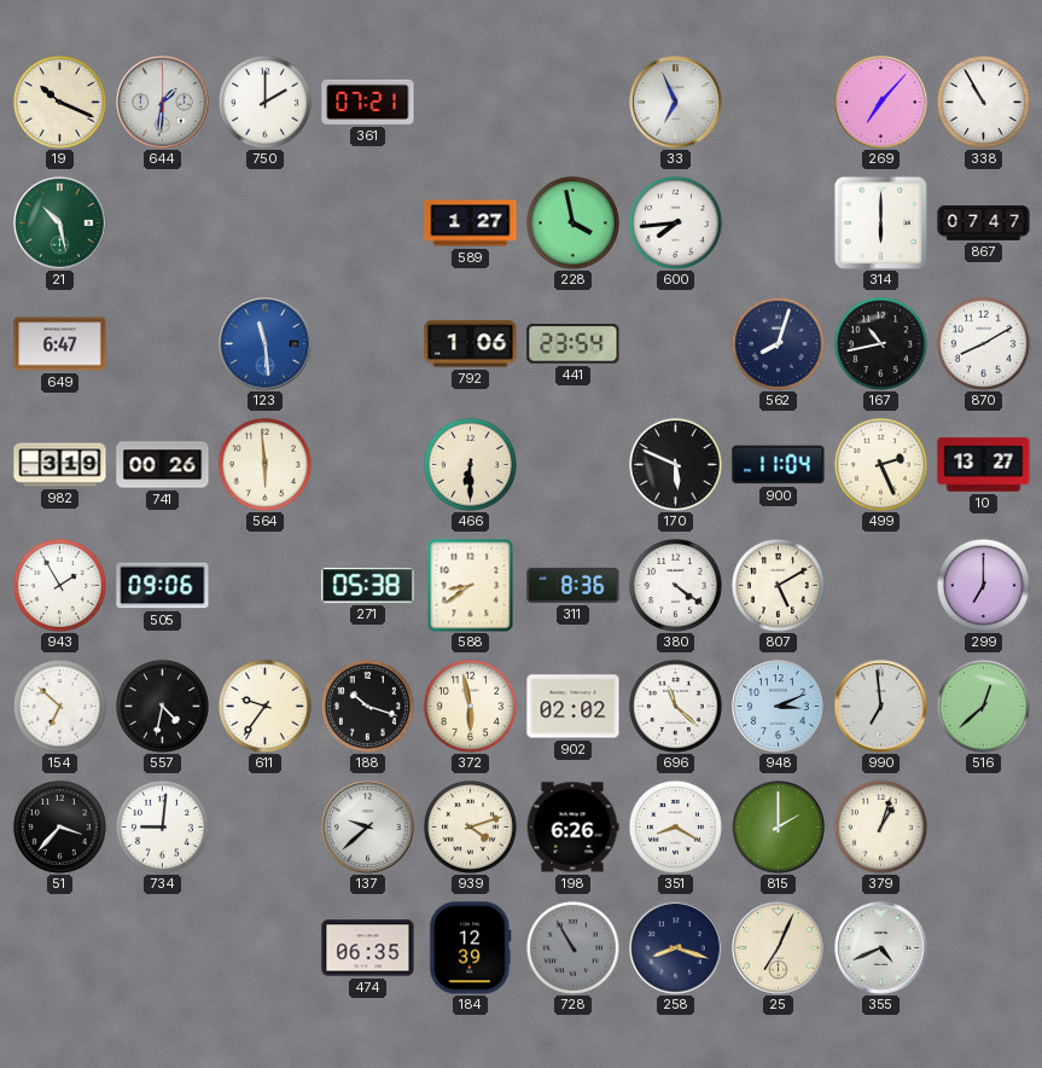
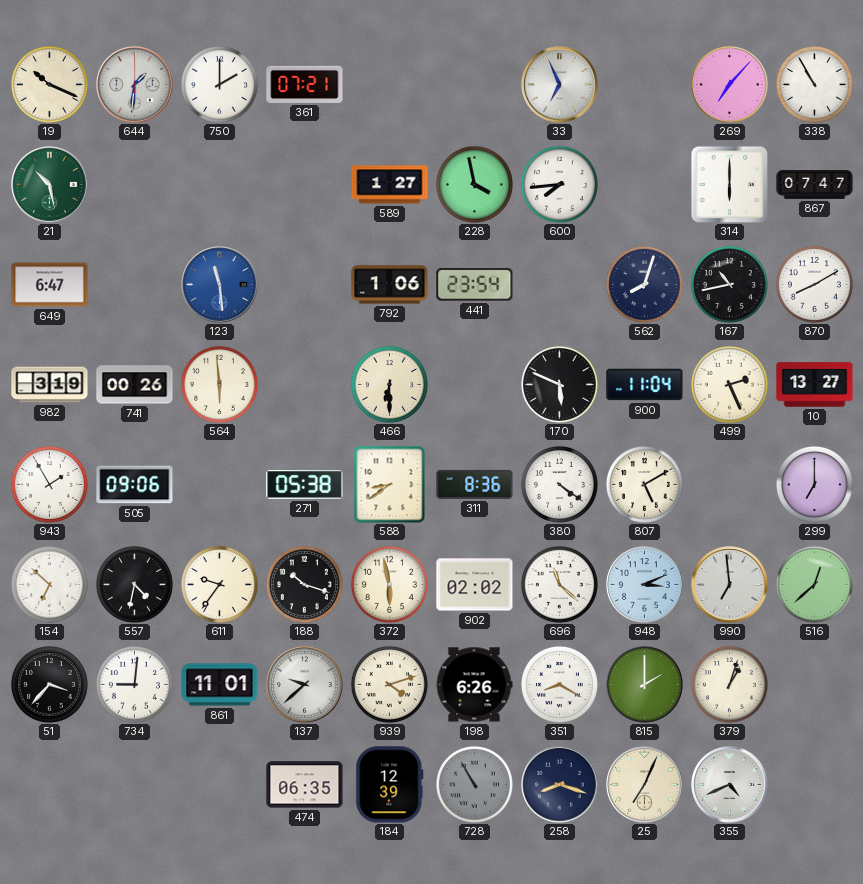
861: none -> 11:01
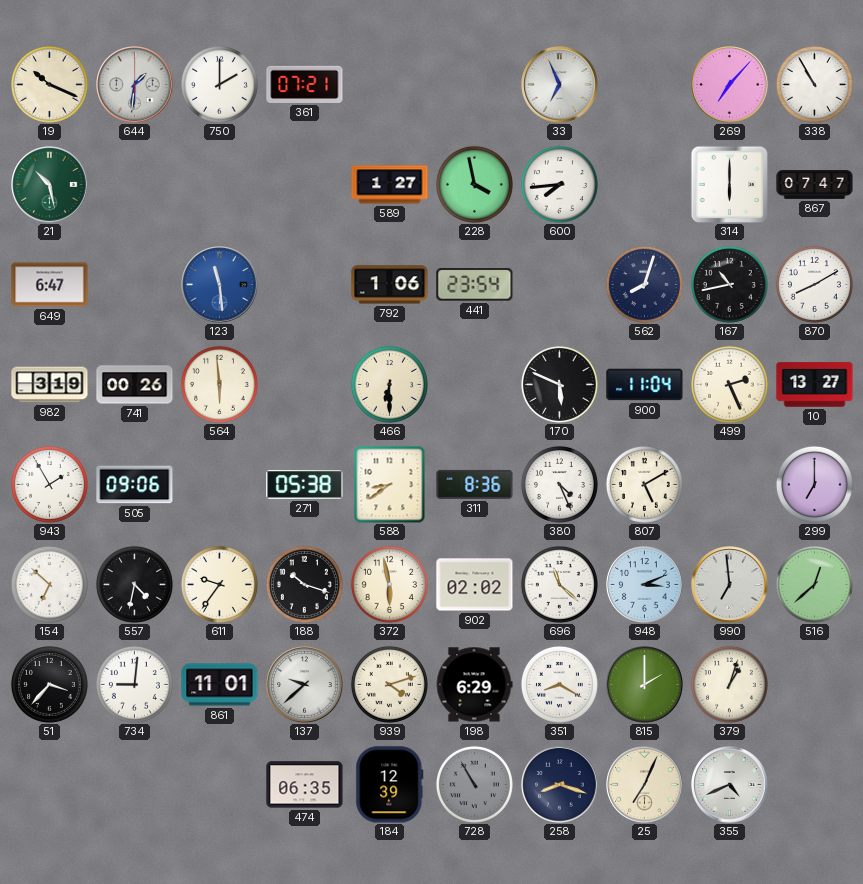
380: 4:21 -> 4:26
198: 6:26 -> 6:29
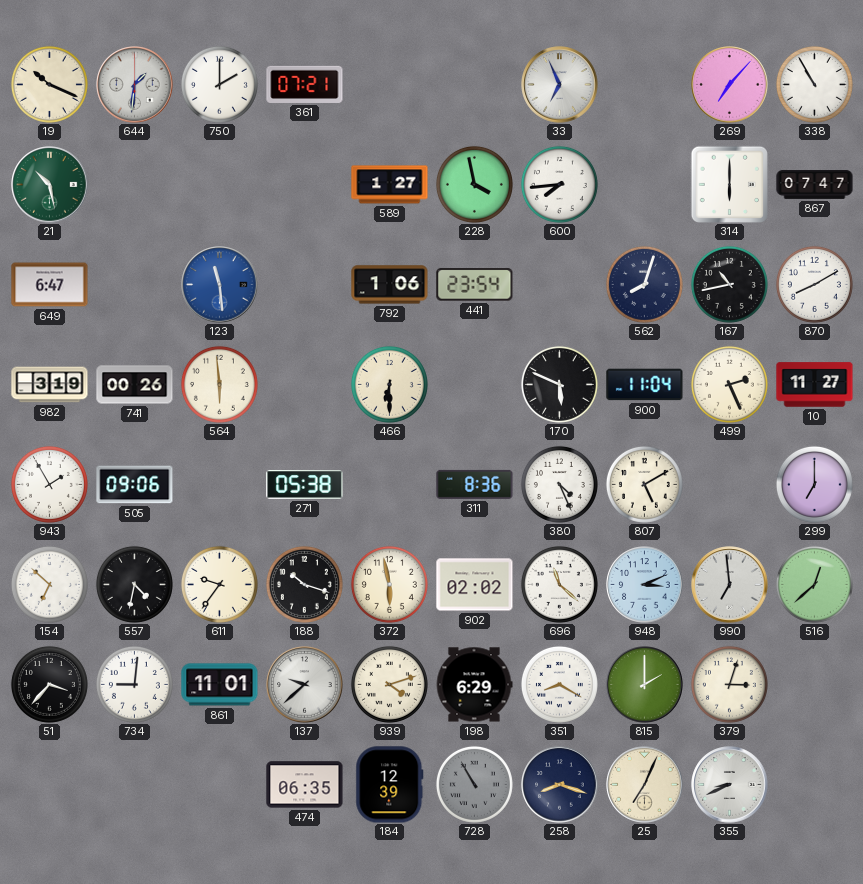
10: 13:27 -> 11:27
588: 8:39 -> none
379: 1:03 -> 3:03
355: 4:41 -> 8:41
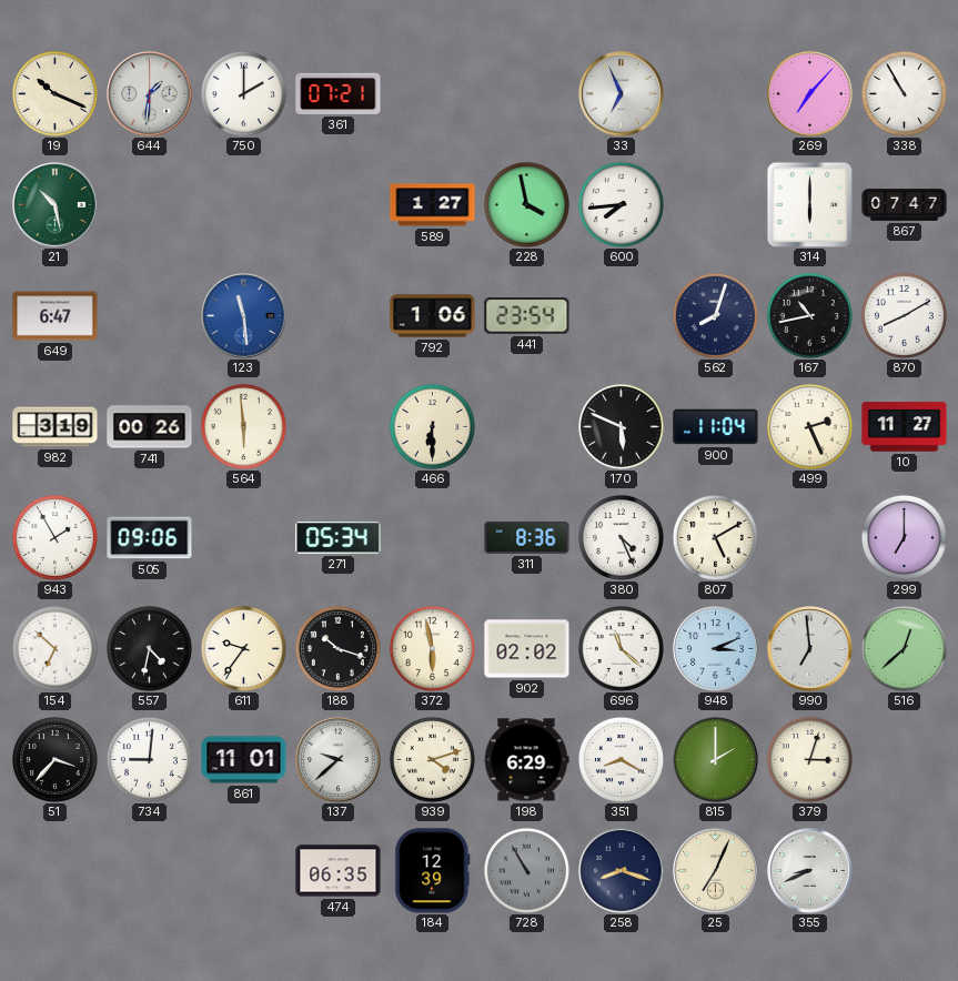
271: 05:38 -> 05:34
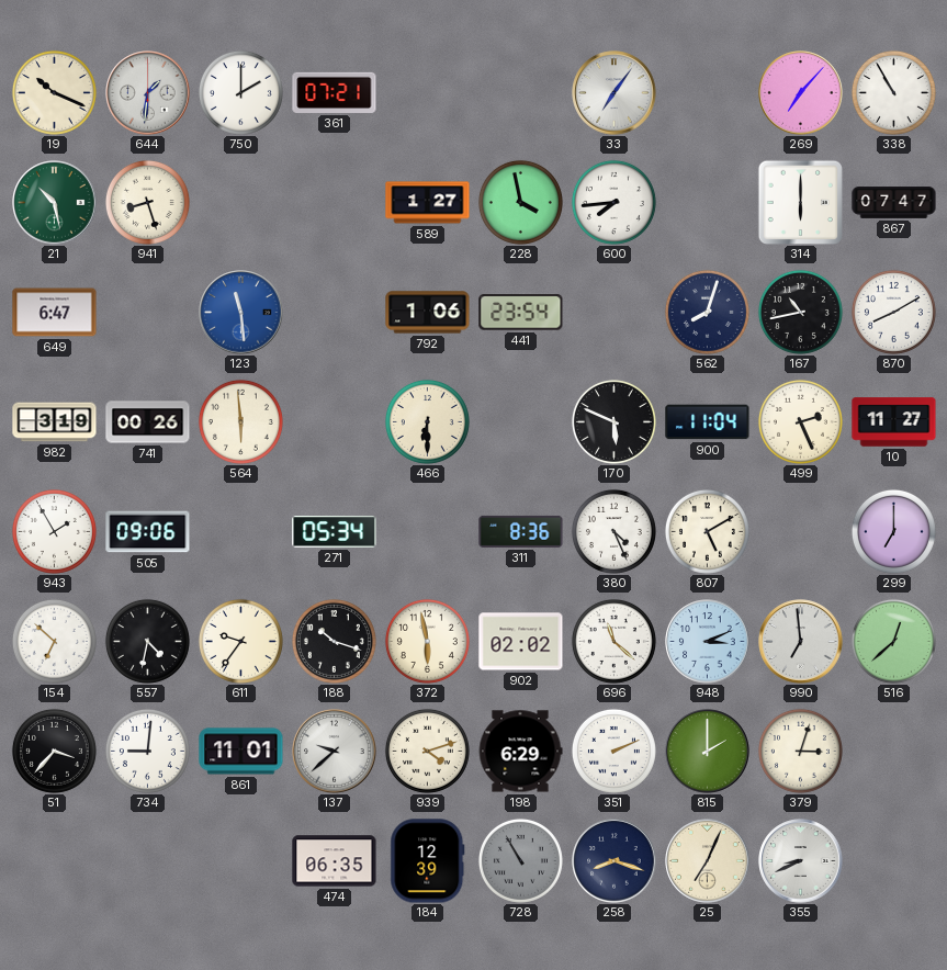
33: 6:56 -> 7:06
941: none -> 8:27
351: 8:20 -> 2:11
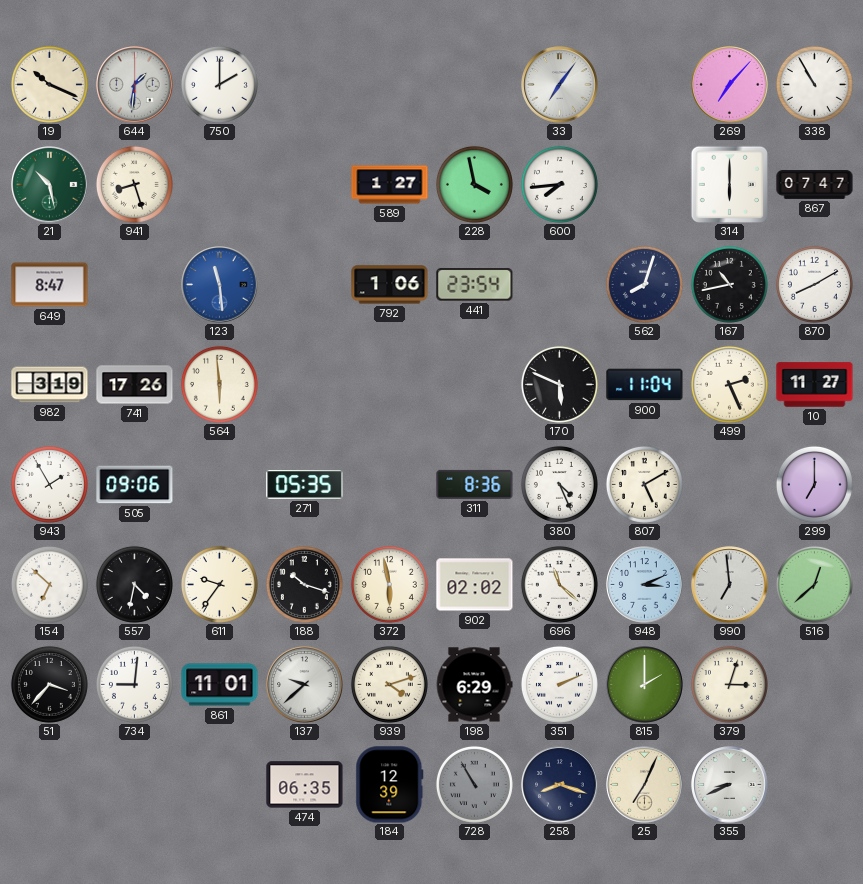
361: 07:21 -> none
649: 6:47 -> 8:47
741: 00:26 -> 17:26
466: 6:30 -> none
271: 05:34 -> 05:35
